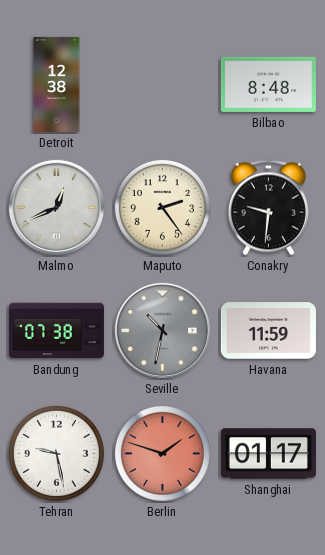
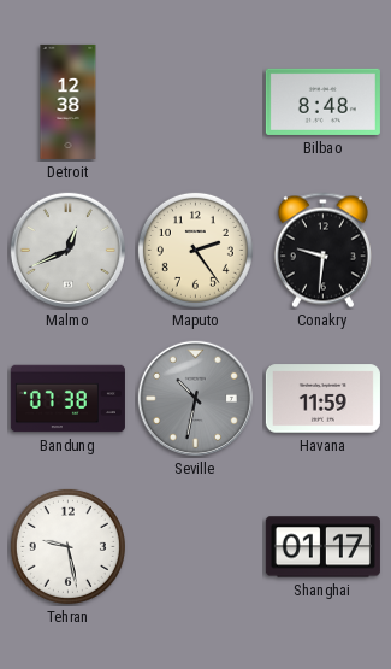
Berlin: 1:48 -> none
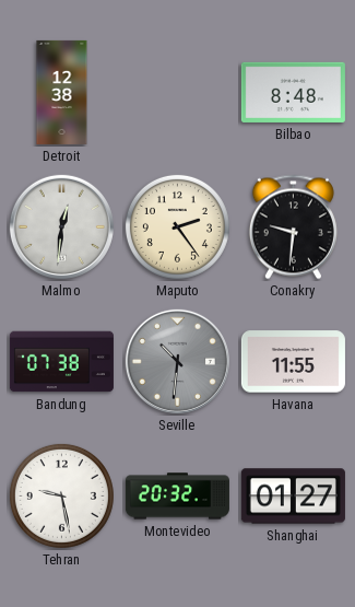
Malmo: 12:41 -> 12:31
Seville: 10:32 -> 10:31
Havana: 11:59 -> 11:55
Montevideo: none -> 20:32
Shanghai: 01:17 -> 01:27
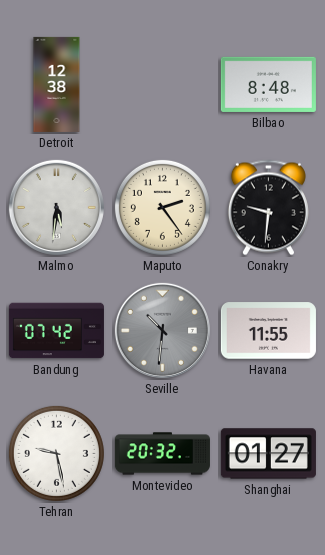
Malmo: 12:31 -> 5:31
Bandung: 07:38 -> 07:42
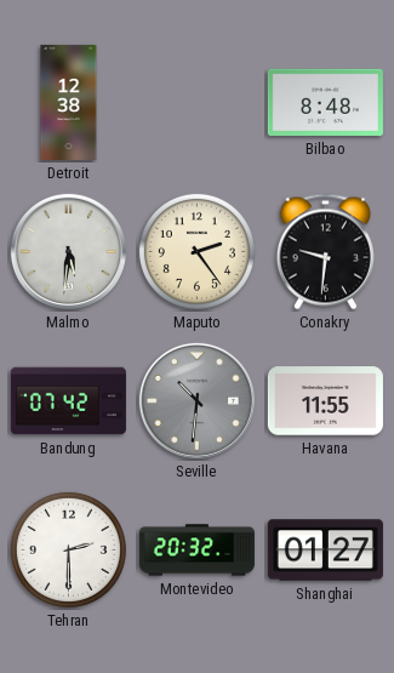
Tehran: 9:28 -> 2:30
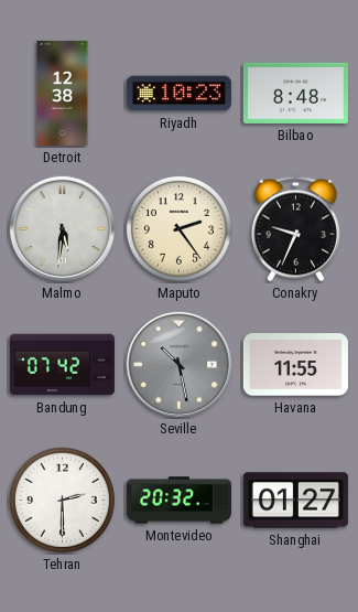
Riyadh: none -> 10:23
Conakry: 9:31 -> 9:34
Seville: 10:31 -> 10:28
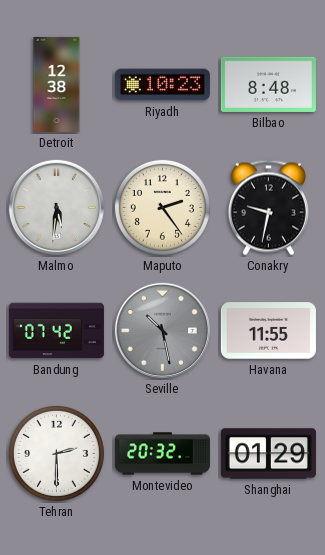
Conakry: 9:34 -> 9:32
Shanghai: 01:27 -> 01:29
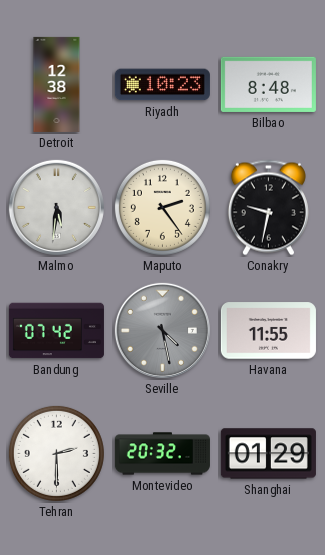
Seville: 10:28 -> 4:28
